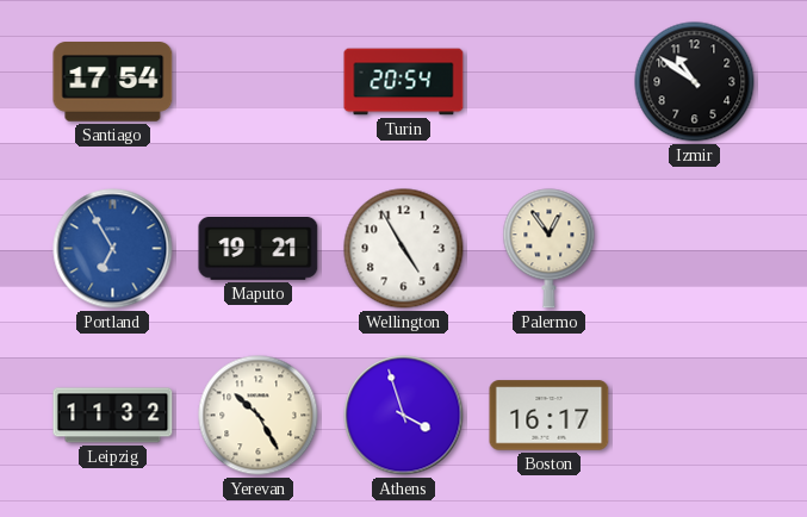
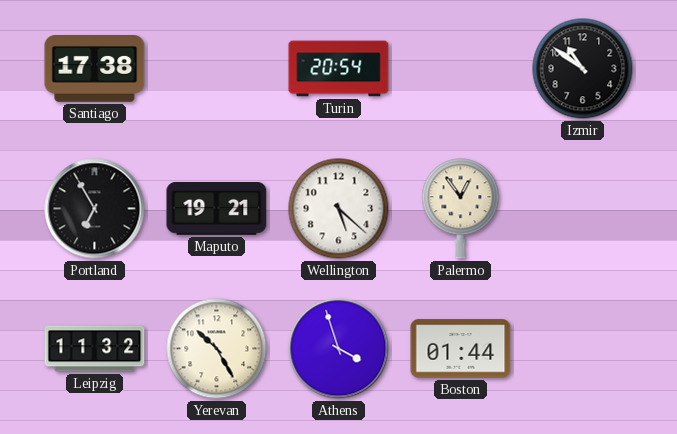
Santiago: 17:54 -> 17:38
Portland dial: blue -> black
Wellington: 4:55 -> 5:22
Boston: 16:17 -> 01:44
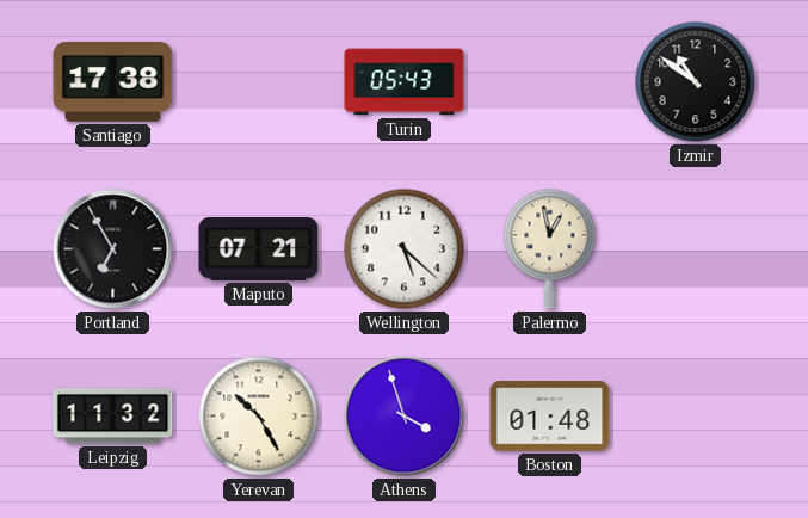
Turin: 20:54 -> 05:43
Maputo: 19:21 -> 07:21
Palermo: 12:54 -> 12:58
Boston: 01:44 -> 01:48
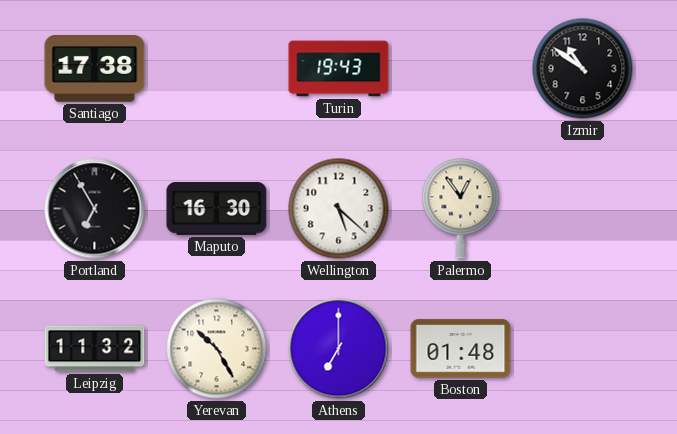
Turin: 05:43 -> 19:43
Maputo: 07:21 -> 16:30
Palermo: 12:58 -> 12:54
Athens: 3:57 -> 7:00
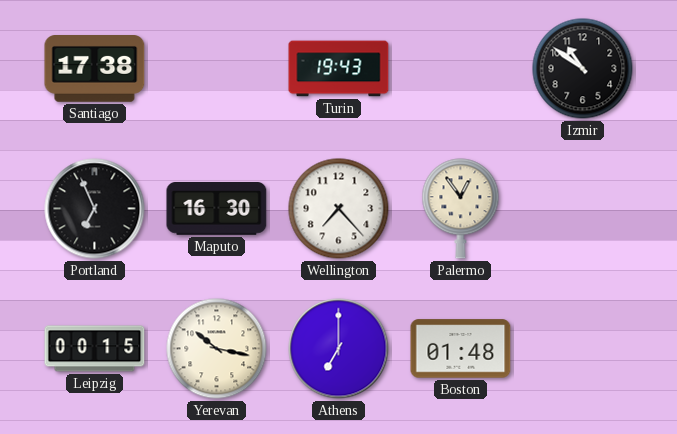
Portland: 6:55 -> 6:56
Wellington: 5:22 -> 7:23
Leipzig: 11:32 -> 00:15
Yerevan: 10:25 -> 10:17
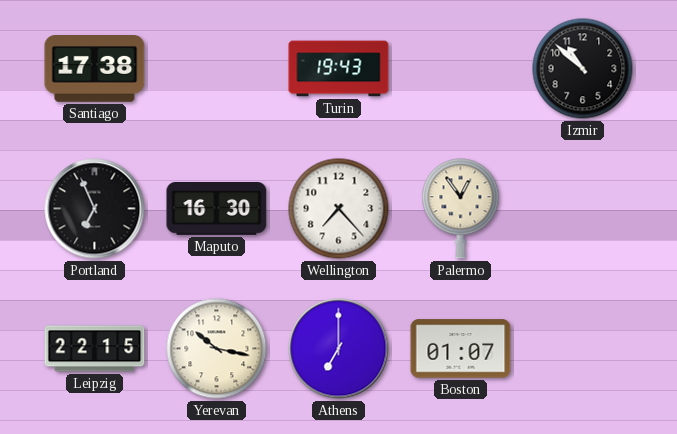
Izmir: 10:51 -> 10:52
Leipzig: 00:15 -> 22:15
Boston: 01:48 -> 01:07
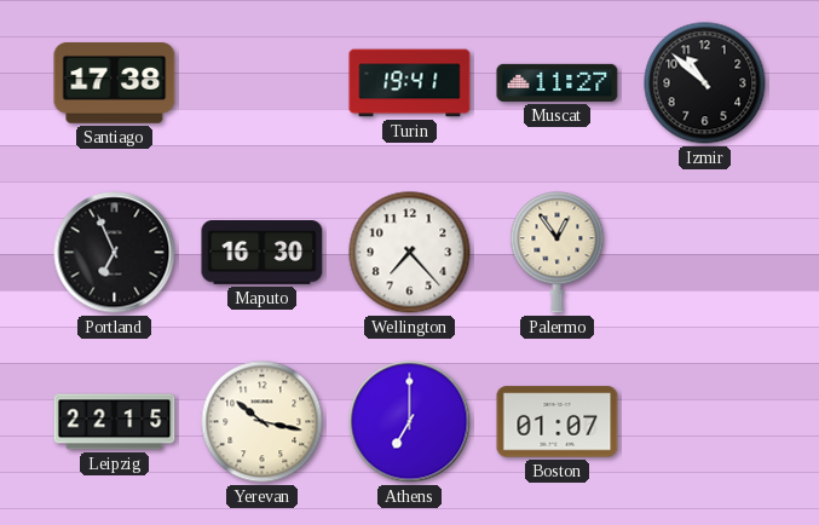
Turin: 19:43 -> 19:41
Muscat: none -> 11:27
